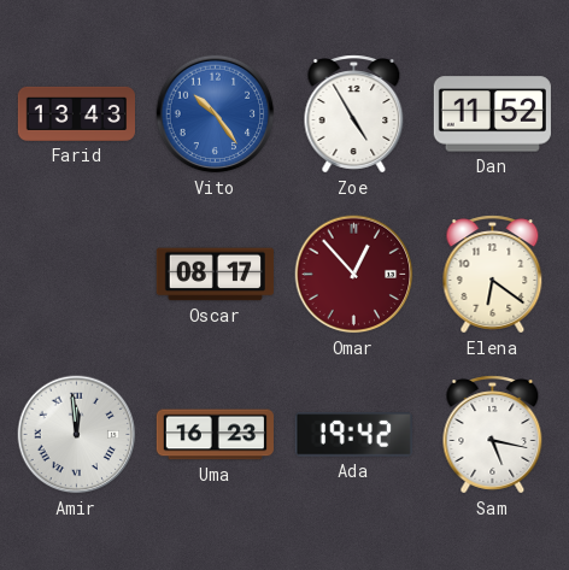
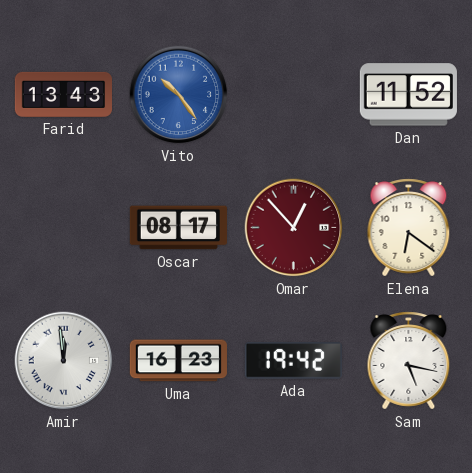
Zoe: 4:55 -> none
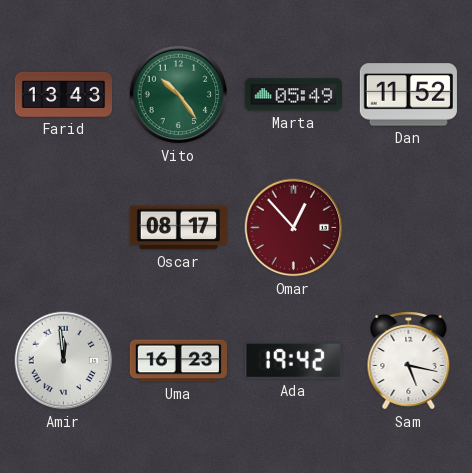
Vito dial: blue -> green
Marta: none -> 05:49
Elena: 6:21 -> none
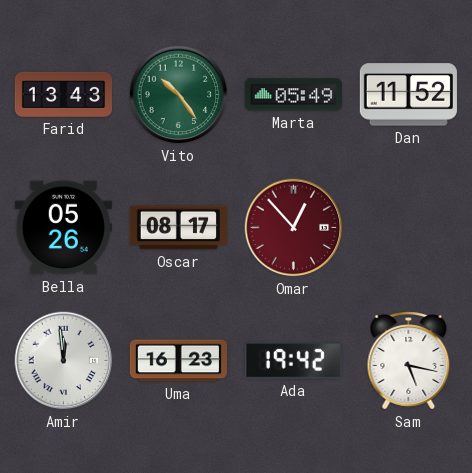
Bella: none -> 05:26
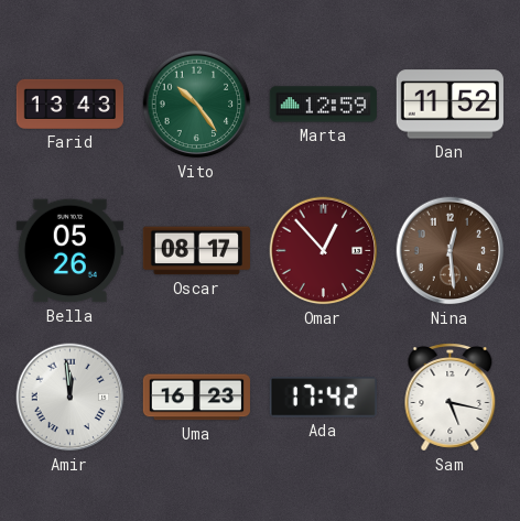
Marta: 05:49 -> 12:59
Nina: none -> 12:29
Ada: 19:42 -> 17:42
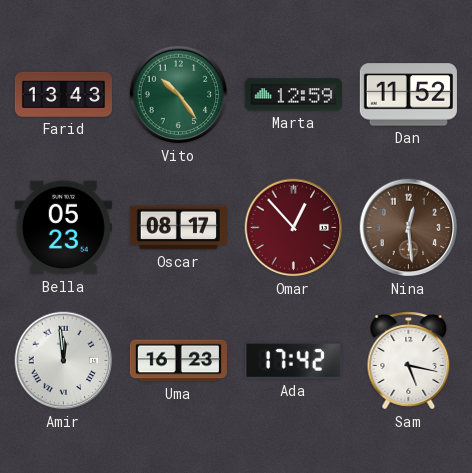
Bella: 05:26 -> 05:23
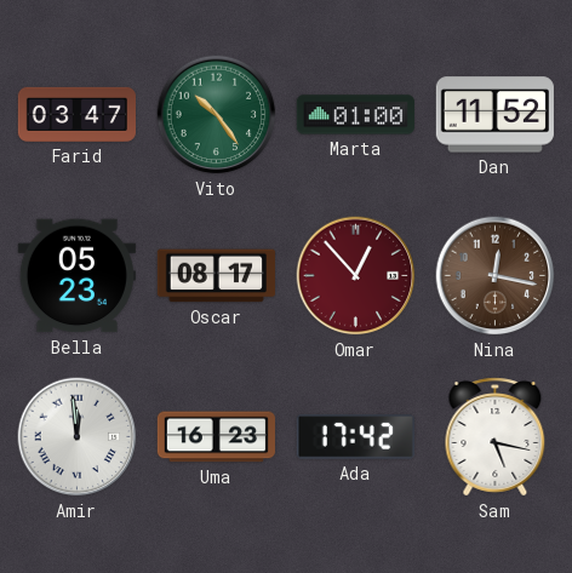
Farid: 13:43 -> 03:47
Marta: 12:59 -> 01:00
Nina: 12:29 -> 12:17
